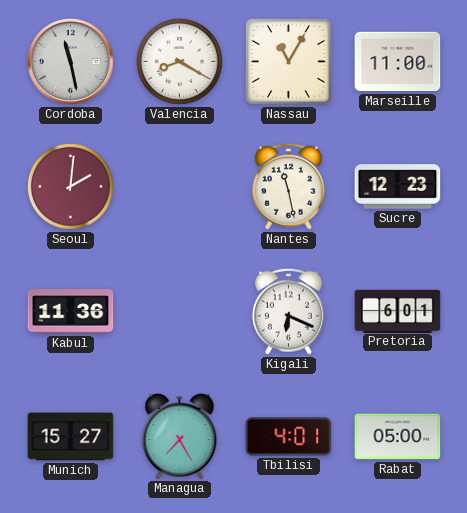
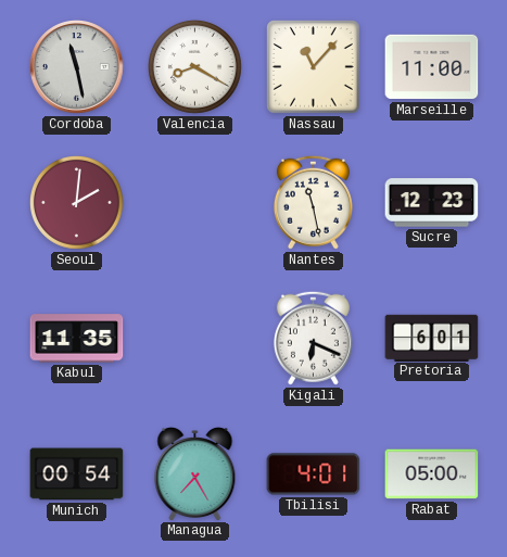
Nassau: 11:05 -> 11:07
Kabul: 11:36 -> 11:35
Munich: 15:27 -> 00:54
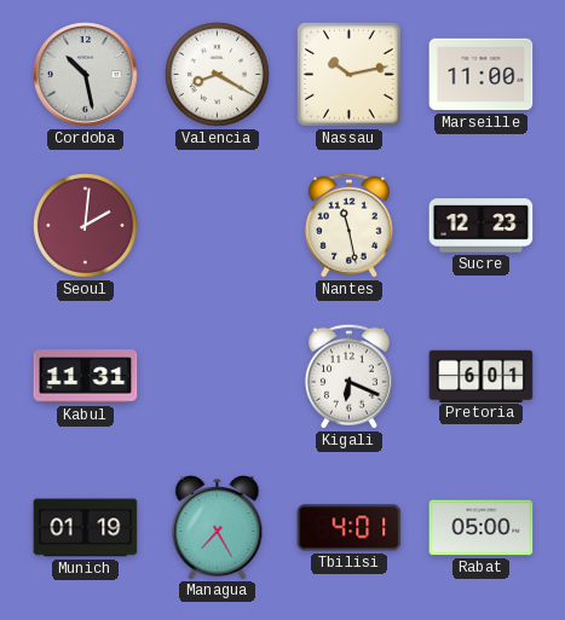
Cordoba: 11:28 -> 10:28
Nassau: 11:07 -> 10:13
Kabul: 11:35 -> 11:31
Munich: 00:54 -> 01:19
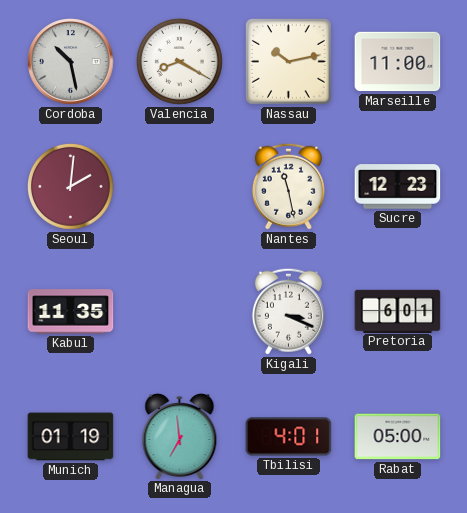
Kabul: 11:31 -> 11:35
Kigali: 6:19 -> 3:19
Managua: 7:25 -> 6:59
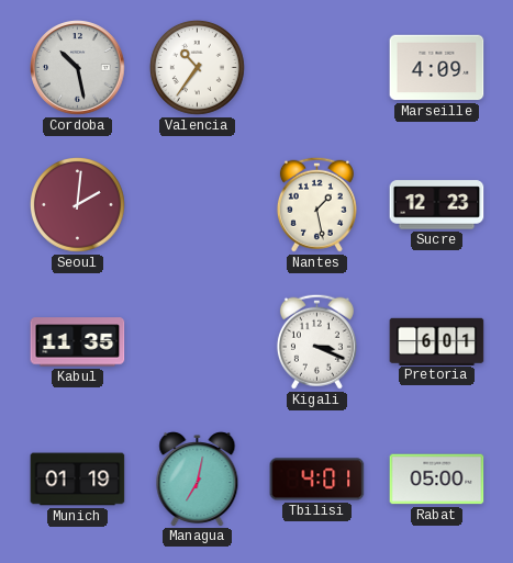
Valencia: 8:20 -> 10:36
Nassau: 10:13 -> none
Marseille: 11:00 -> 4:09
Nantes: 11:28 -> 1:28
Managua: 6:59 -> 7:02
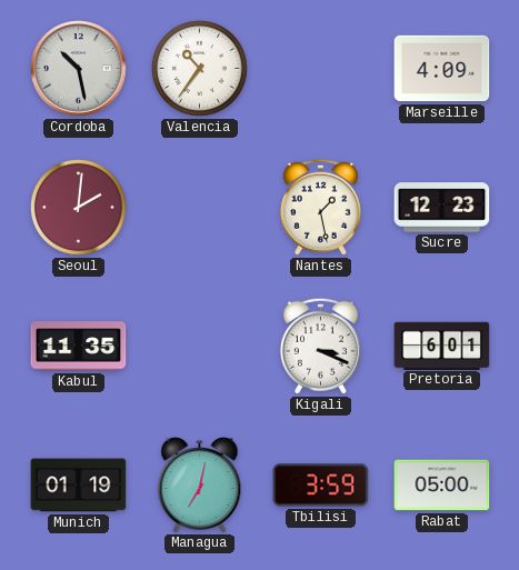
Tbilisi: 4:01 -> 3:59
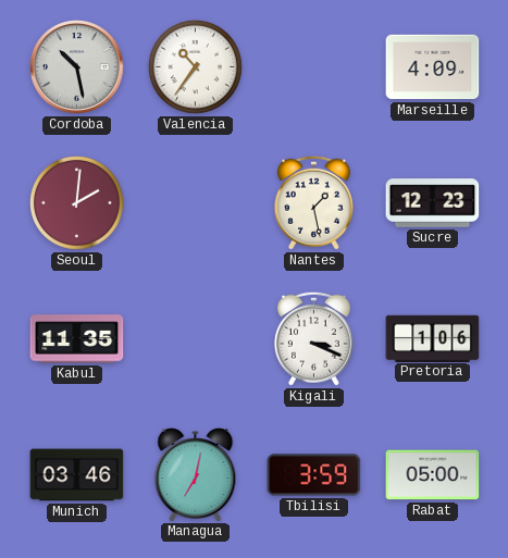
Pretoria: 6:01 -> 1:06
Munich: 01:19 -> 03:46
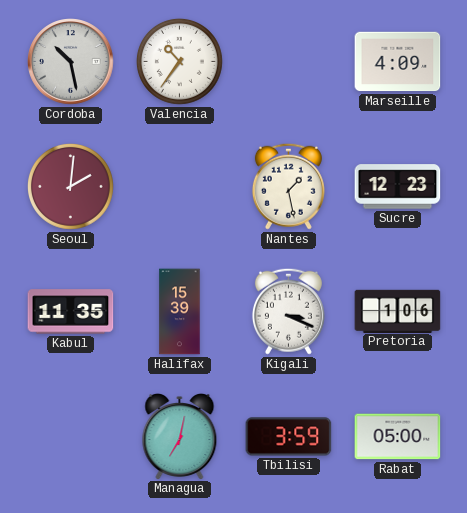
Halifax: none -> 15:39
Munich: 03:46 -> none
